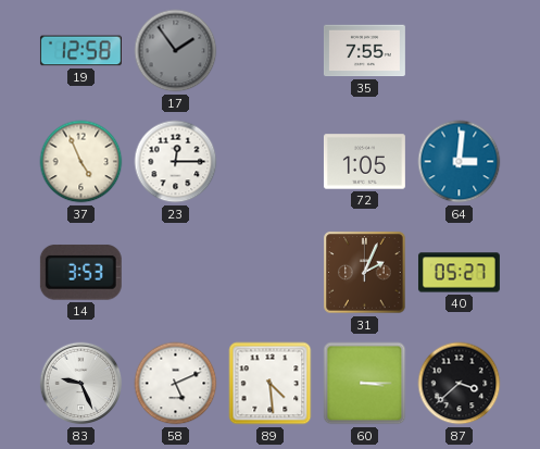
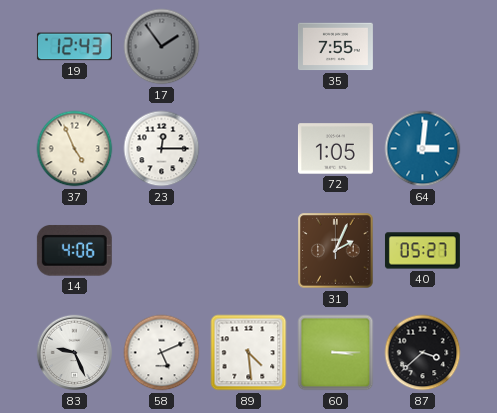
19: 12:58 -> 12:43
14: 3:53 -> 4:06
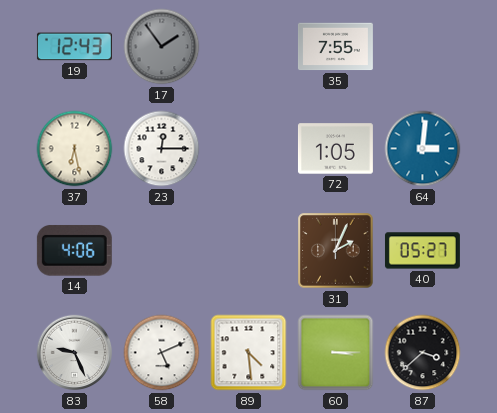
37: 4:56 -> 6:28
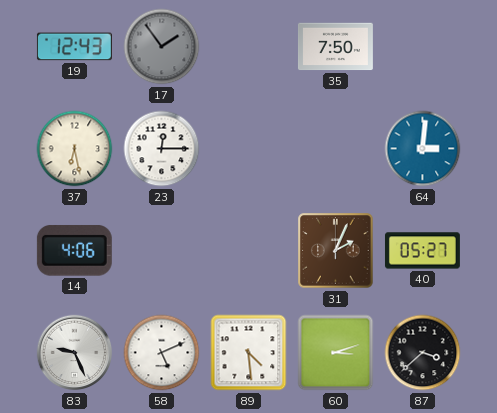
35: 7:55 -> 7:50
72: 1:05 -> none
60: 3:15 -> 3:12
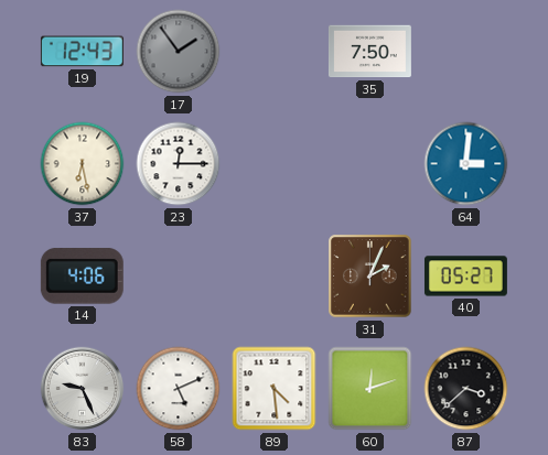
60: 3:12 -> 12:12
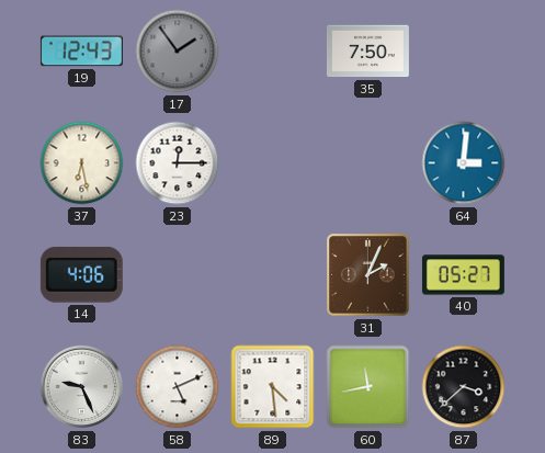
60: 12:12 -> 11:43
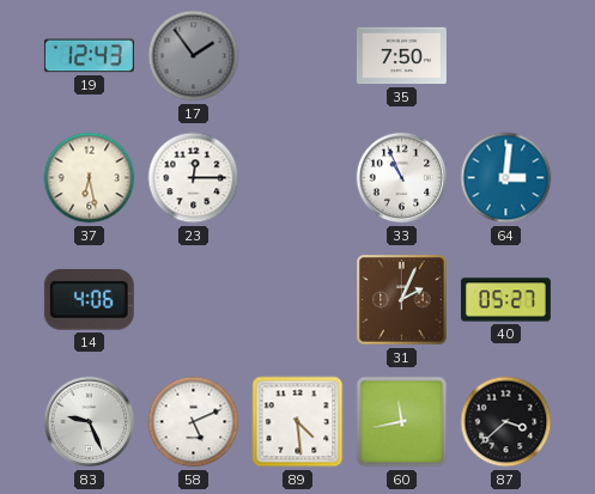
33: none -> 10:56
